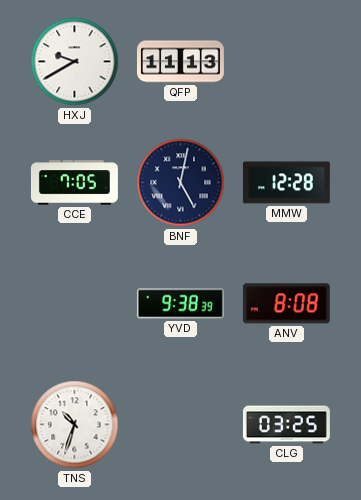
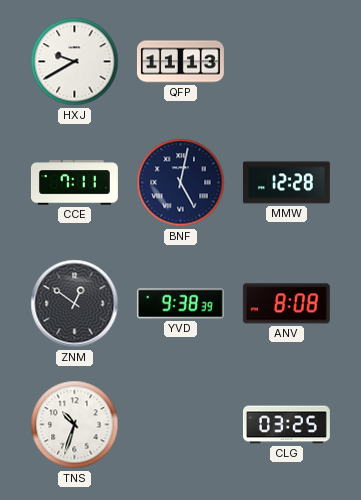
CCE: 7:05 -> 7:11
ZNM: none -> 12:51
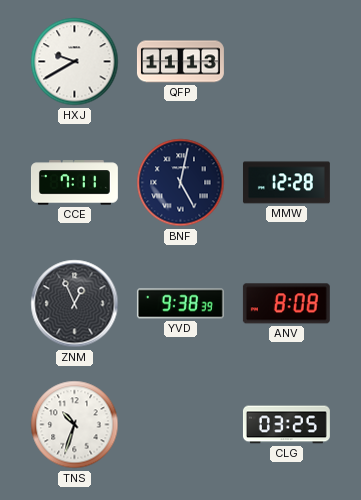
ZNM: 12:51 -> 12:56
